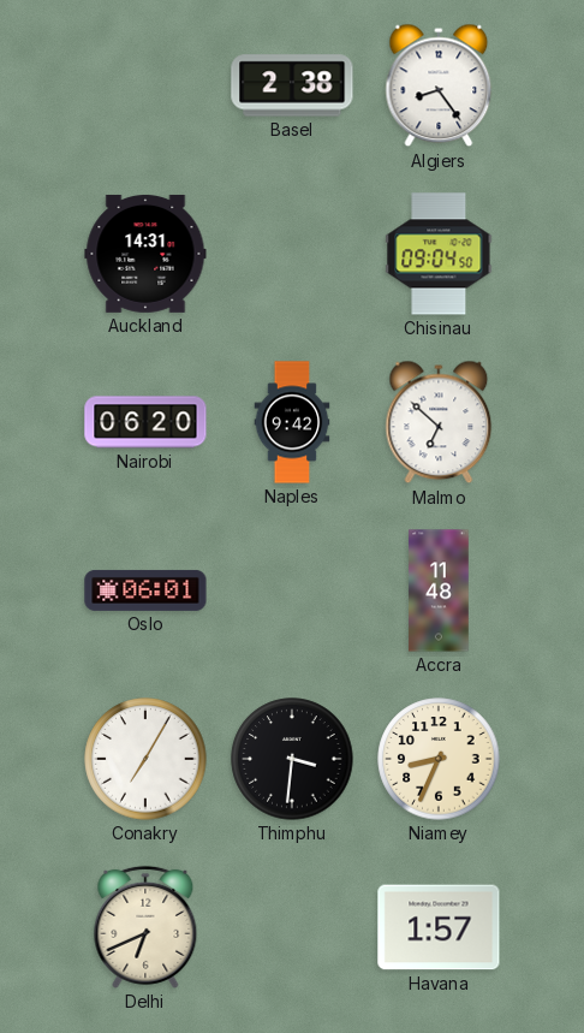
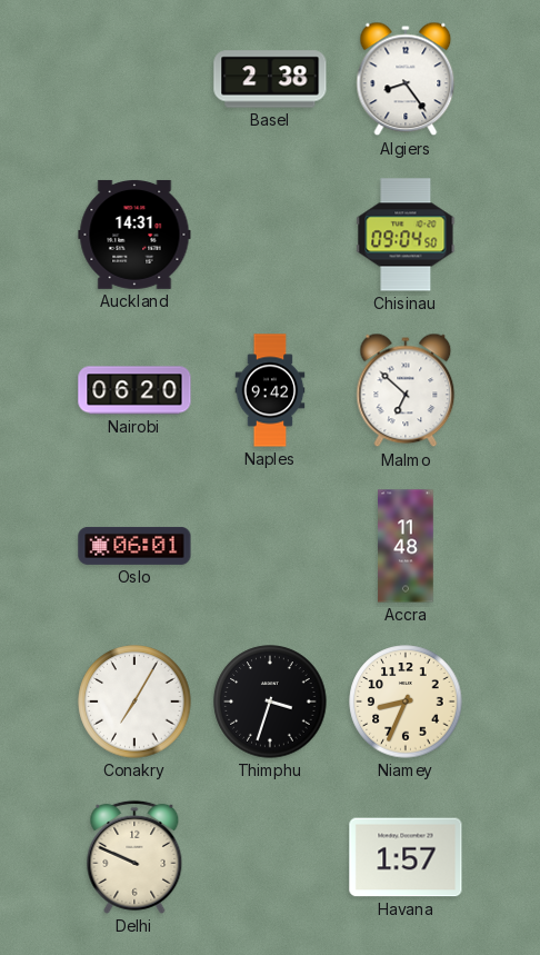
Thimphu: 3:31 -> 3:33
Delhi: 6:41 -> 9:49
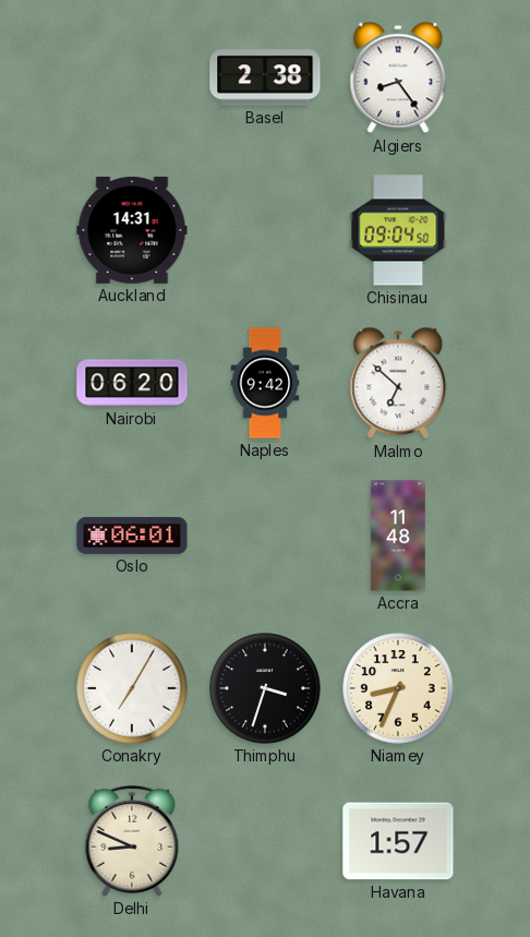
Delhi: 9:49 -> 8:49
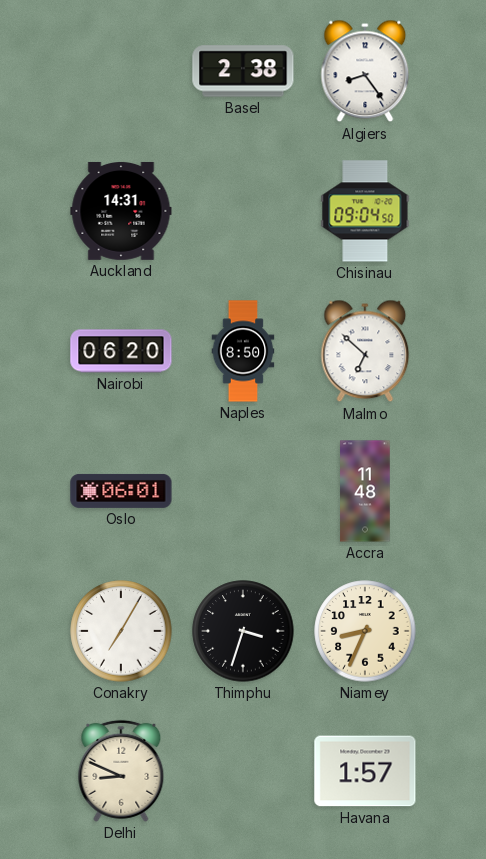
Naples: 9:42 -> 8:50
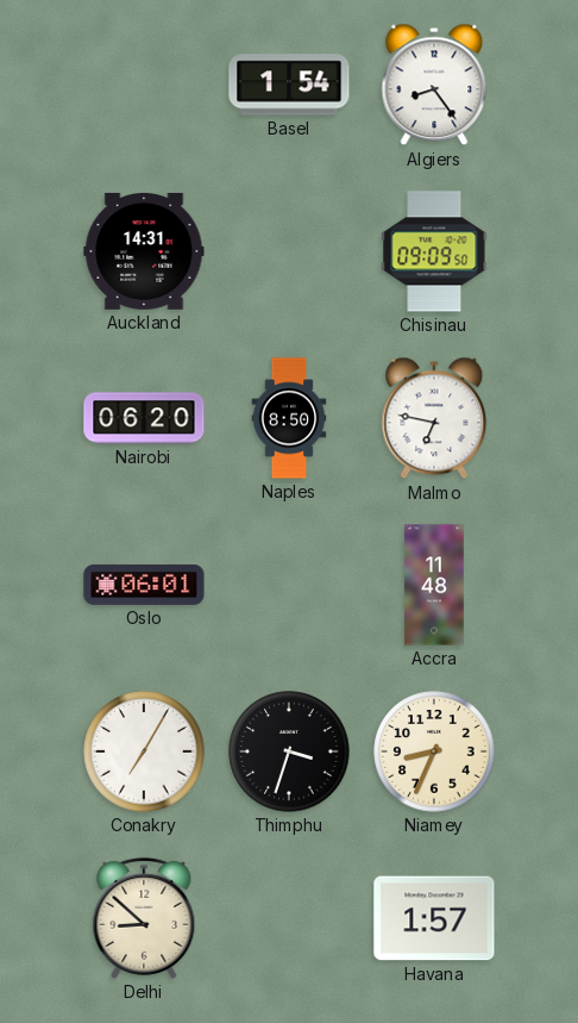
Basel: 2:38 -> 1:54
Chisinau: 09:04 -> 09:09
Malmo: 6:52 -> 6:47
Delhi: 8:49 -> 8:52
